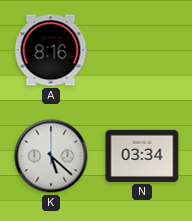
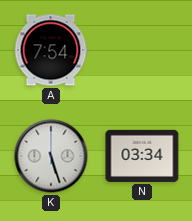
A: 8:16 -> 7:54
K: 5:22 -> 5:27
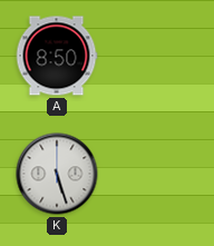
A: 7:54 -> 8:50
N: 03:34 -> none
